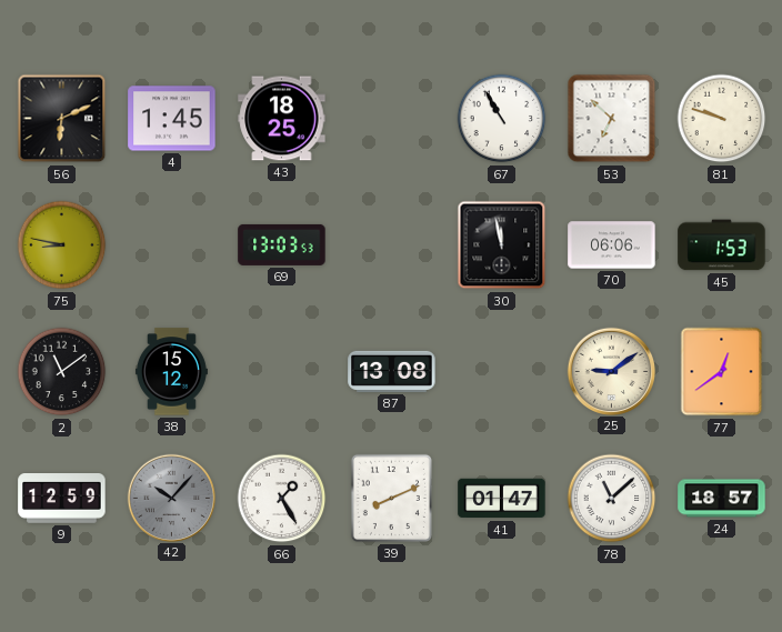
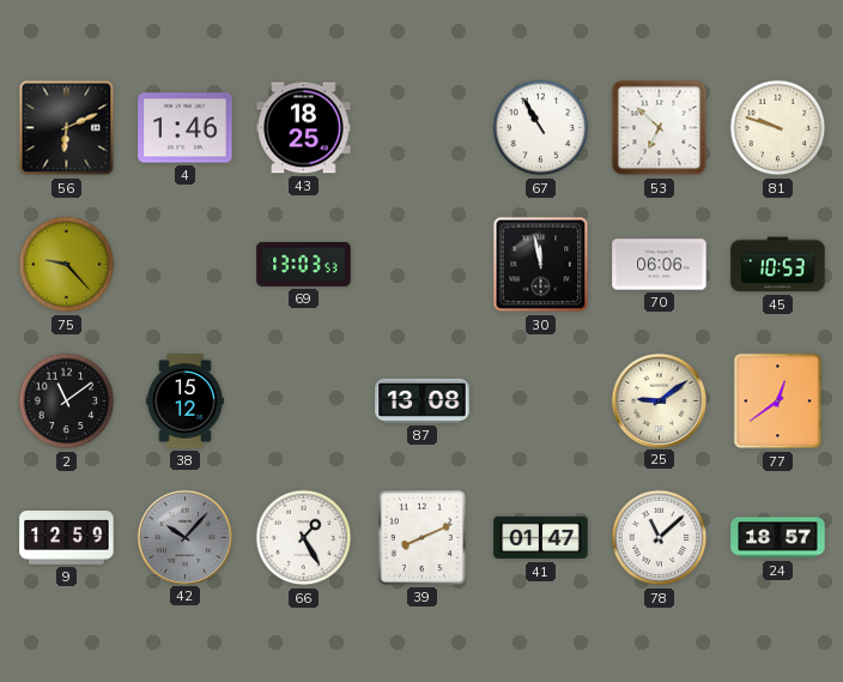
4: 1:45 -> 1:46
75: 8:47 -> 9:23
45: 1:53 -> 10:53
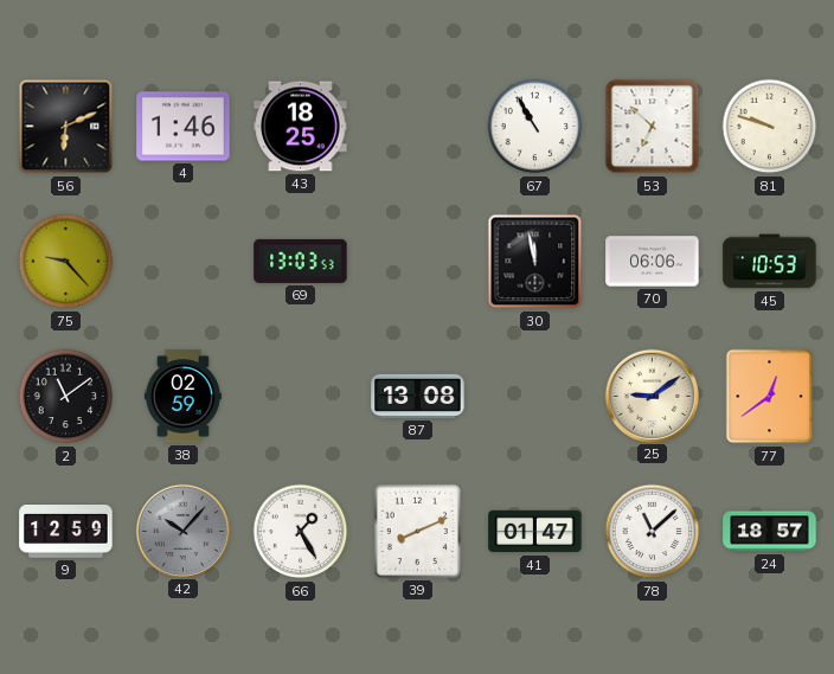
38: 15:12 -> 02:59
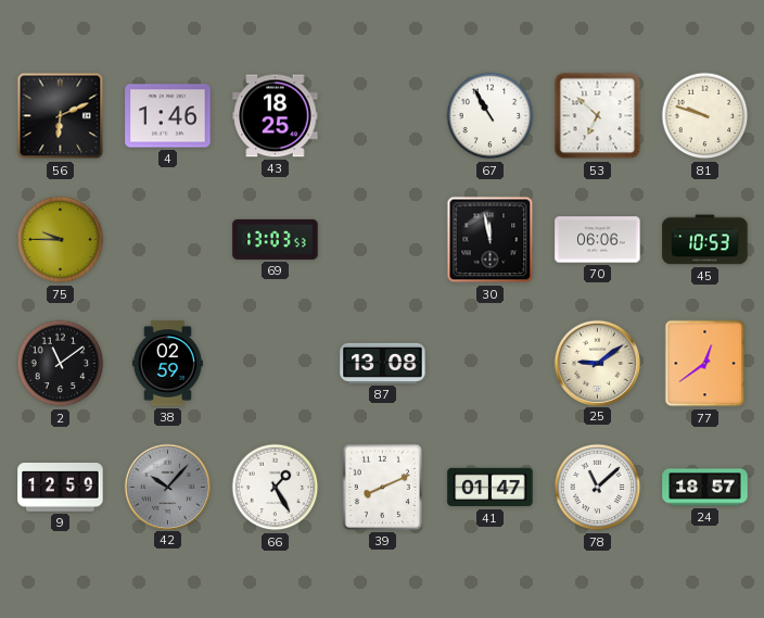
75: 9:23 -> 9:45
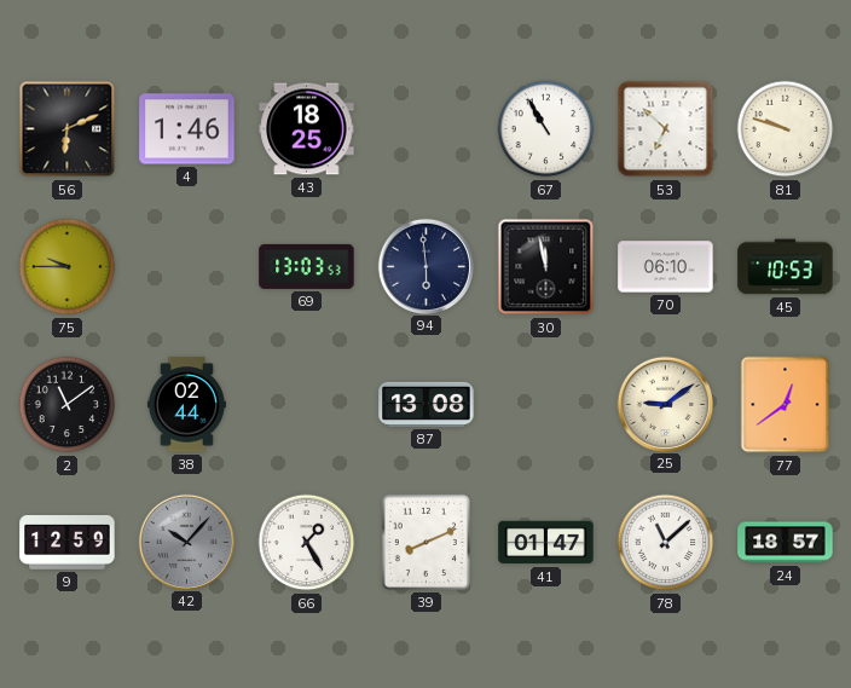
94: none -> 5:59
70: 06:06 -> 06:10
38: 02:59 -> 02:44
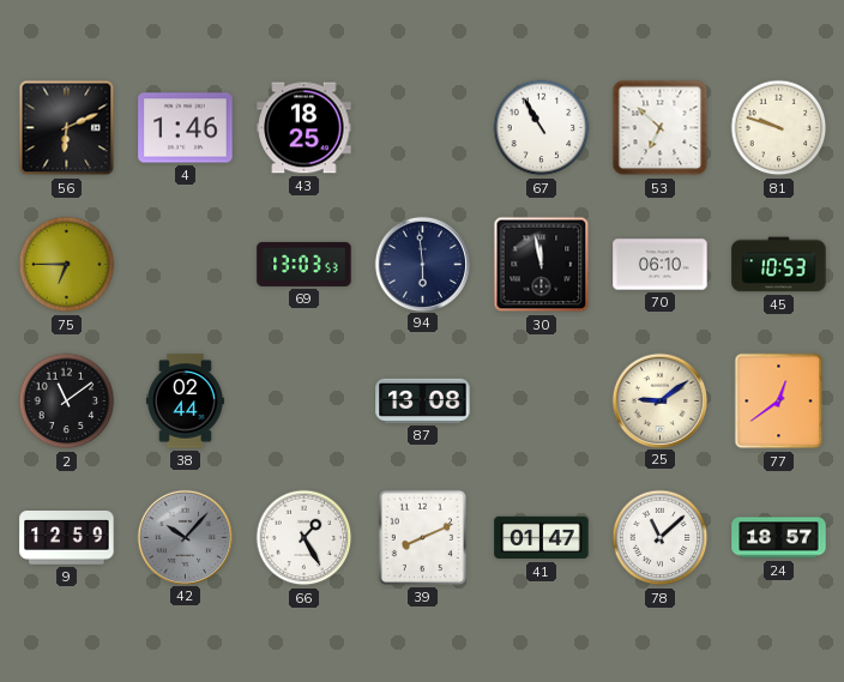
75: 9:45 -> 6:45
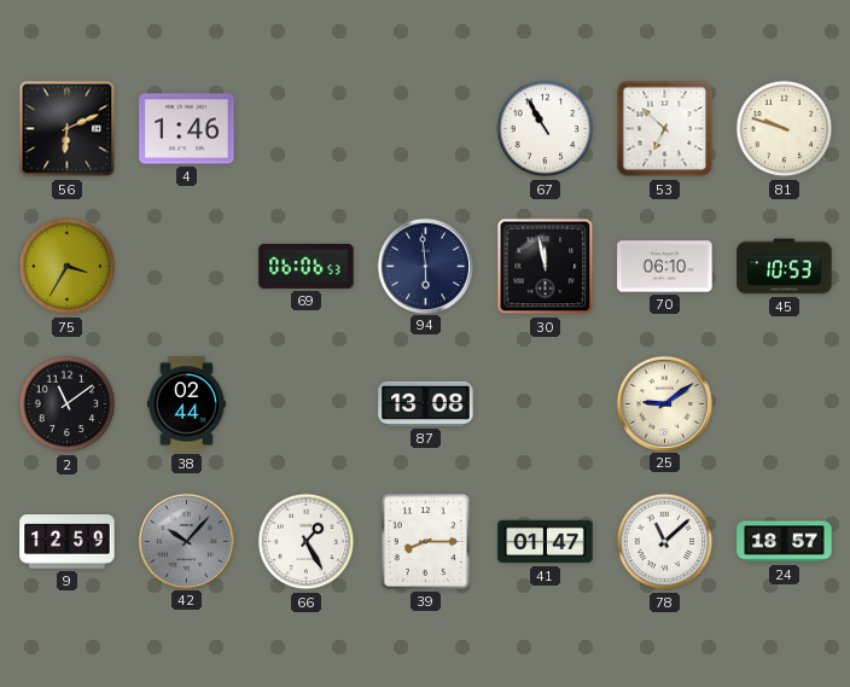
43: 18:25 -> none
75: 6:45 -> 3:35
69: 13:03 -> 06:06
77: 12:39 -> none
39: 8:11 -> 8:15
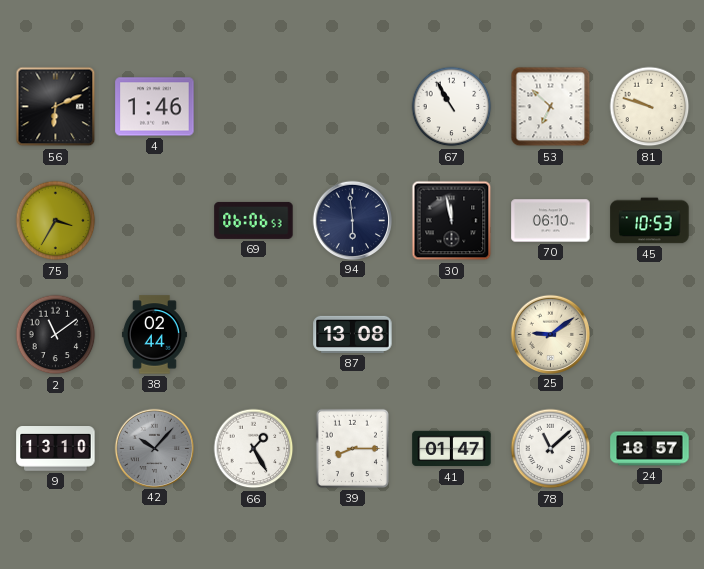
9: 12:59 -> 13:10
